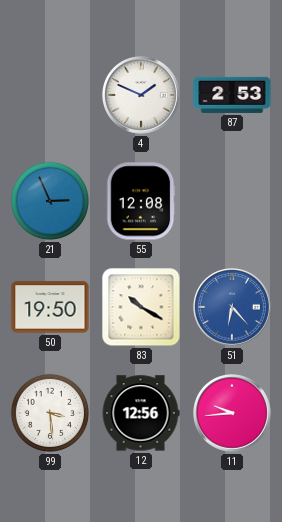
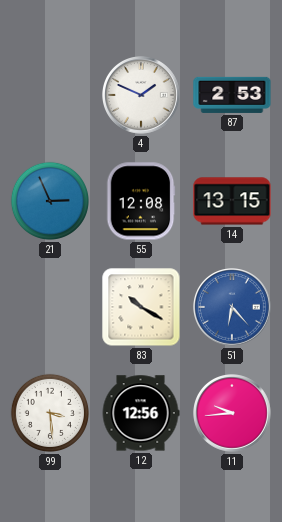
14: none -> 13:15
50: 19:50 -> none
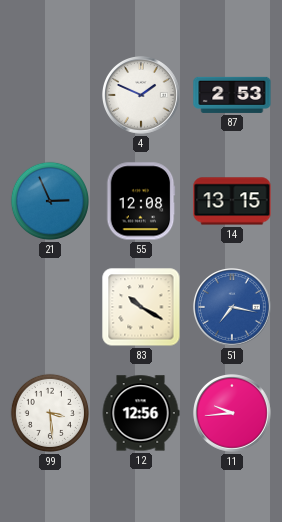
51: 6:23 -> 7:17
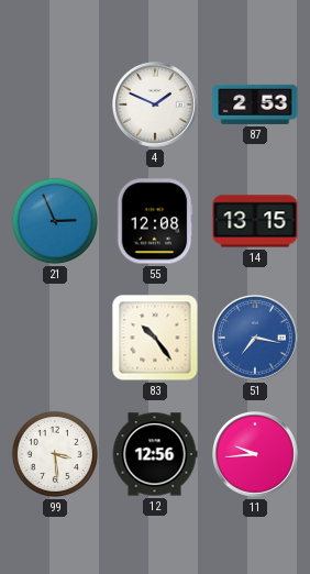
83: 10:20 -> 10:24
